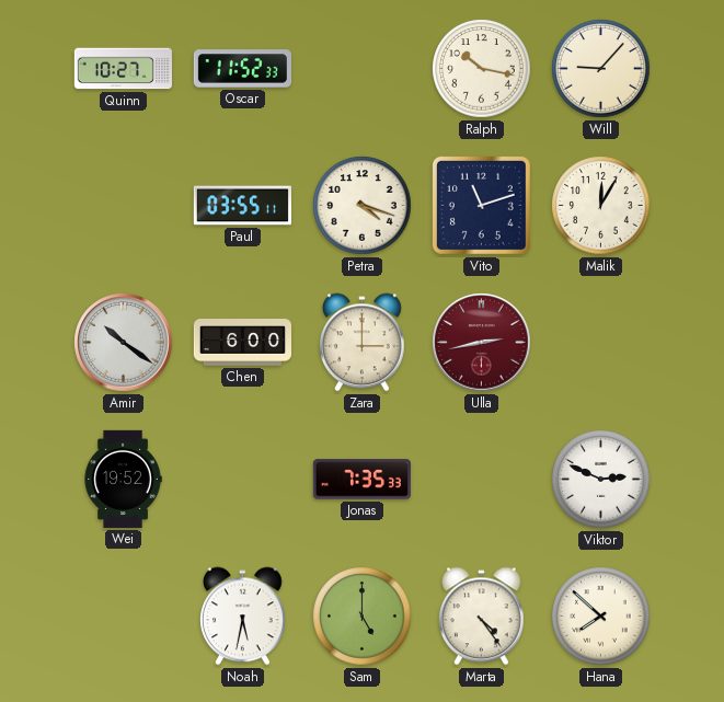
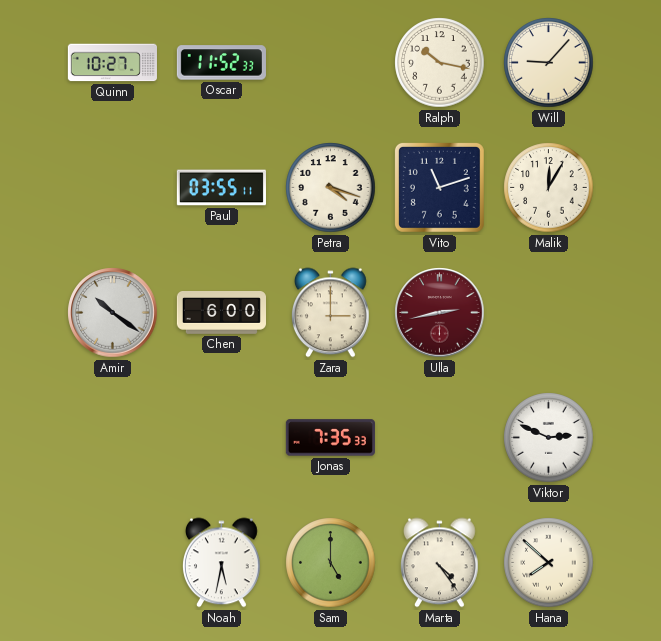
Wei: 19:52 -> none
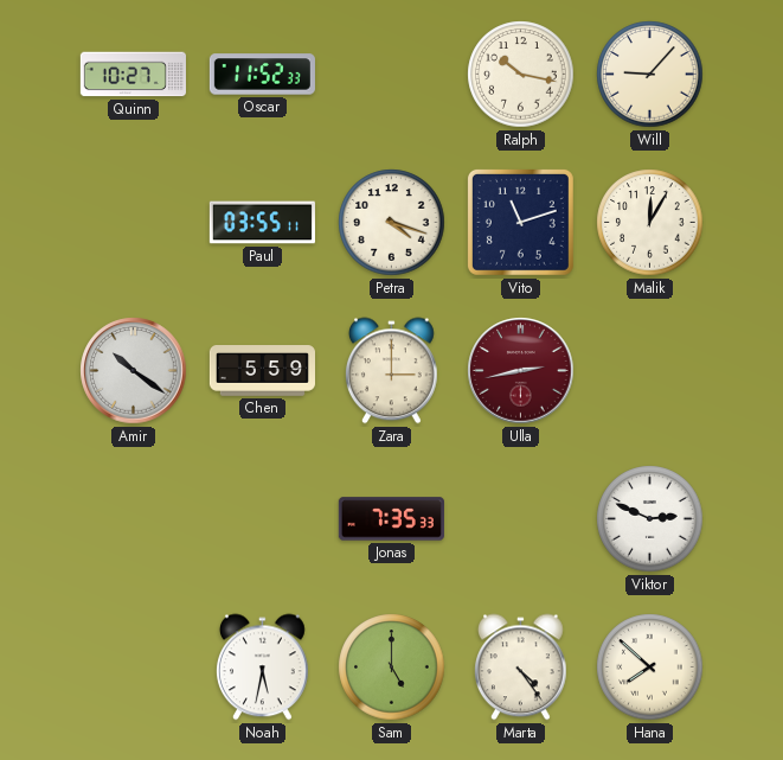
Chen: 6:00 -> 5:59
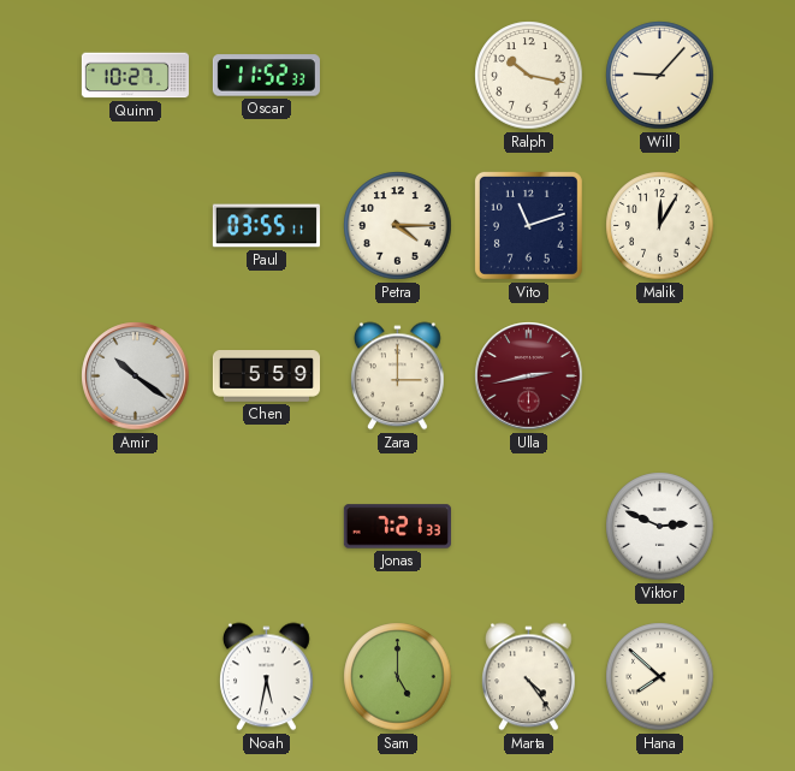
Petra: 4:18 -> 4:15
Jonas: 7:35 -> 7:21
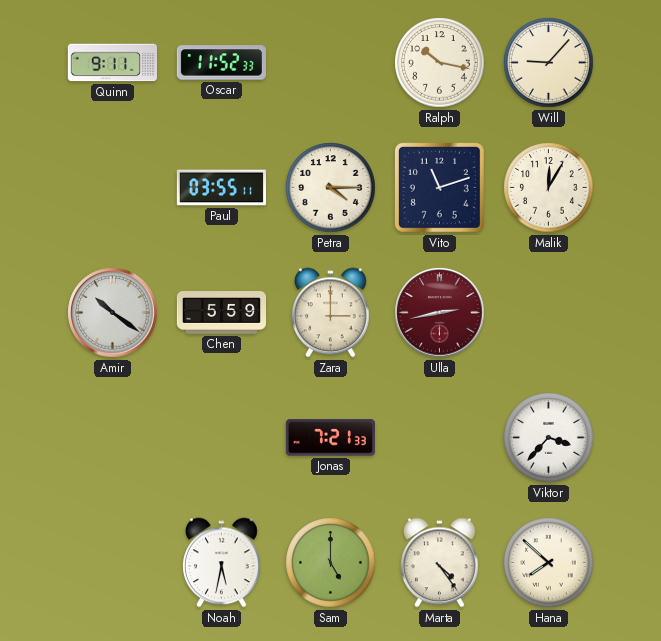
Quinn: 10:27 -> 9:11
Viktor: 2:49 -> 3:37
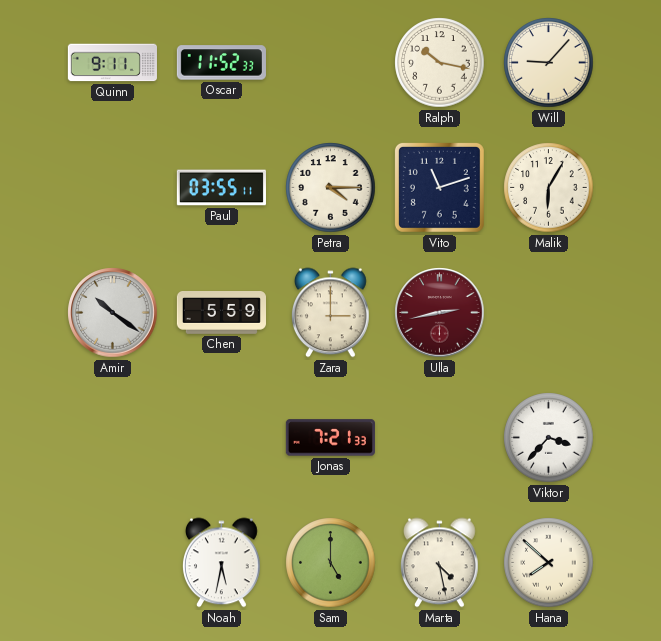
Malik: 12:05 -> 6:05
Marta: 4:24 -> 4:28
